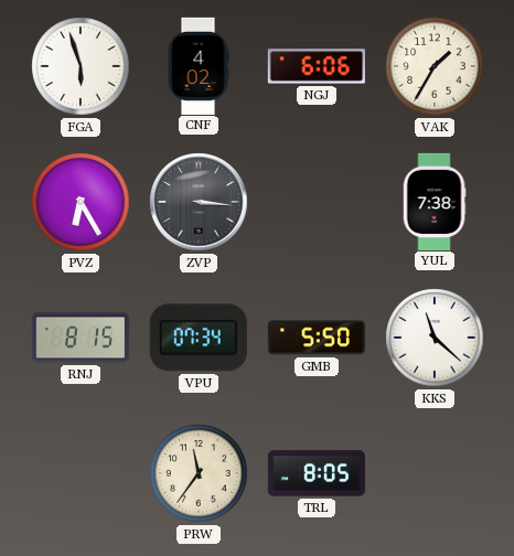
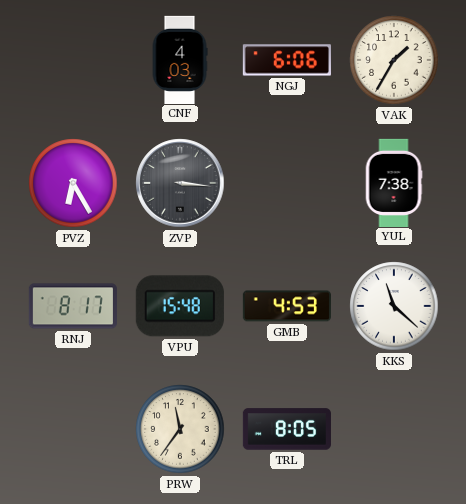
FGA: 5:57 -> none
CNF: 4:02 -> 4:03
RNJ: 8:15 -> 8:17
VPU: 07:34 -> 15:48
GMB: 5:50 -> 4:53
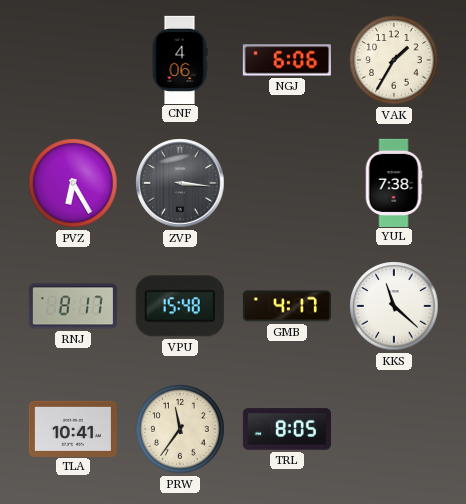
CNF: 4:03 -> 4:06
GMB: 4:53 -> 4:17
TLA: none -> 10:41
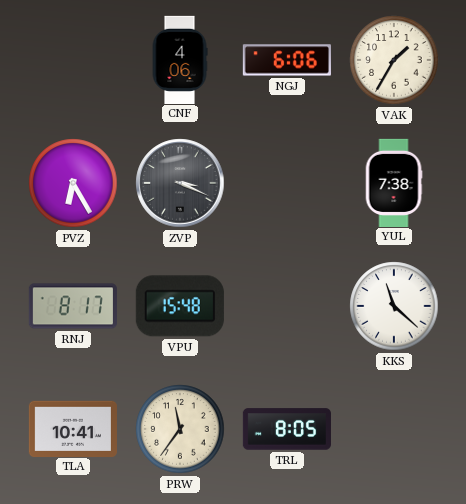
ZVP: 3:16 -> 3:19
GMB: 4:17 -> none
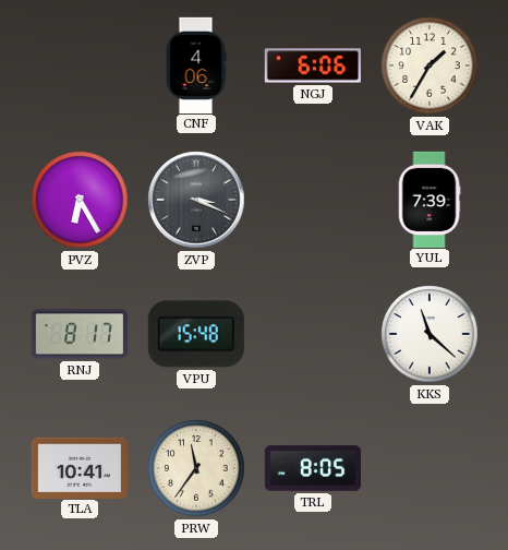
YUL: 7:38 -> 7:39
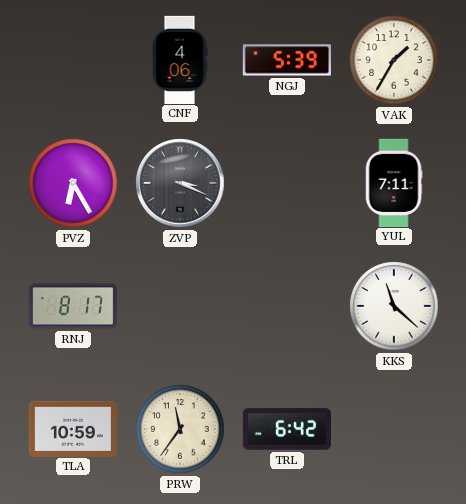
NGJ: 6:06 -> 5:39
YUL: 7:39 -> 7:11
VPU: 15:48 -> none
TLA: 10:41 -> 10:59
TRL: 8:05 -> 6:42
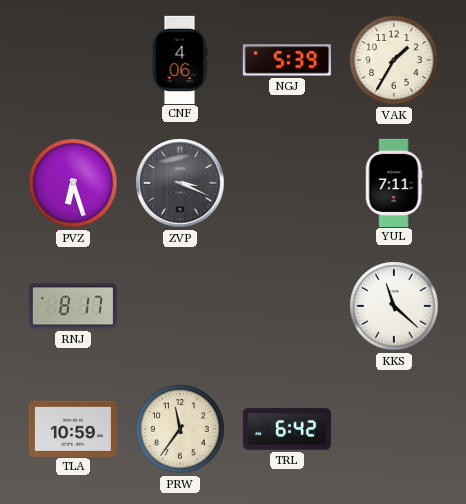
PVZ: 6:25 -> 6:27
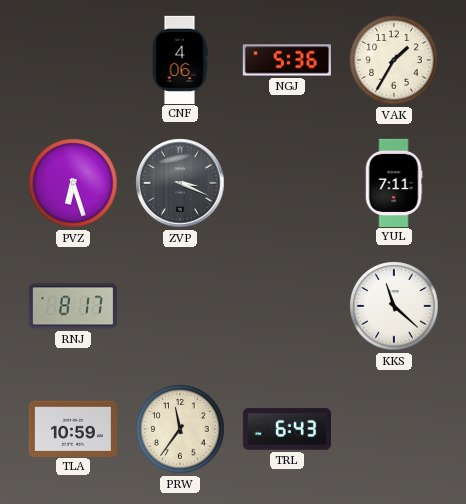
NGJ: 5:39 -> 5:36
TRL: 6:42 -> 6:43
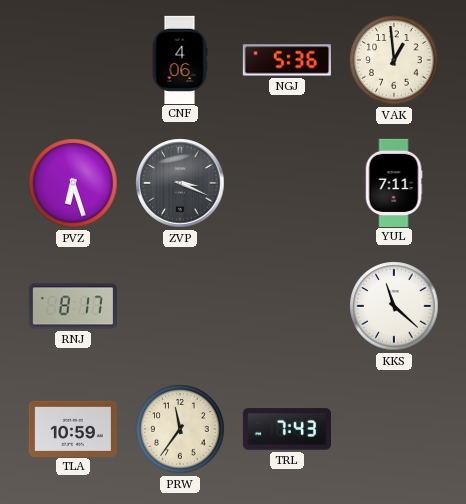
VAK: 1:35 -> 12:59
TRL: 6:43 -> 7:43
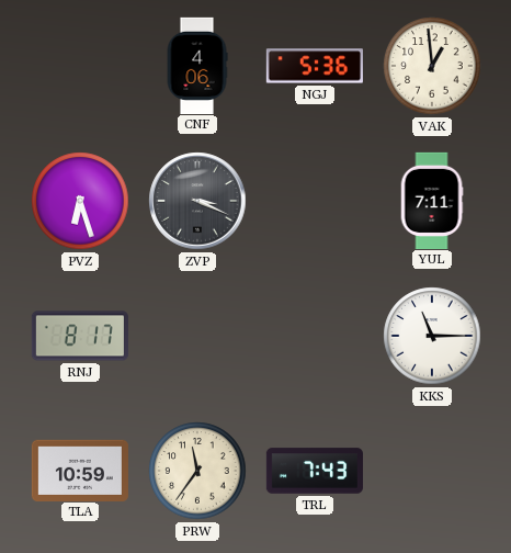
KKS: 11:22 -> 11:15
